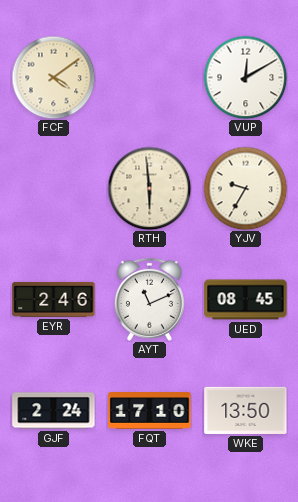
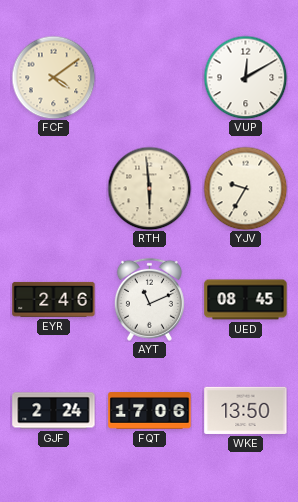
FQT: 17:10 -> 17:06
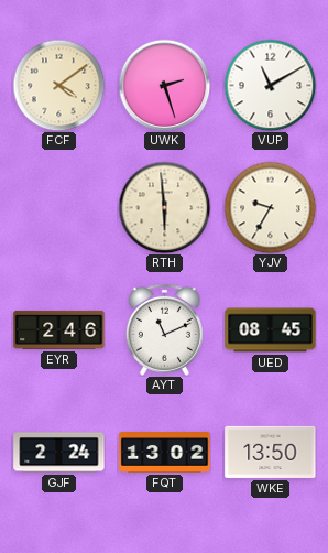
UWK: none -> 2:27
VUP: 12:10 -> 11:10
FQT: 17:06 -> 13:02
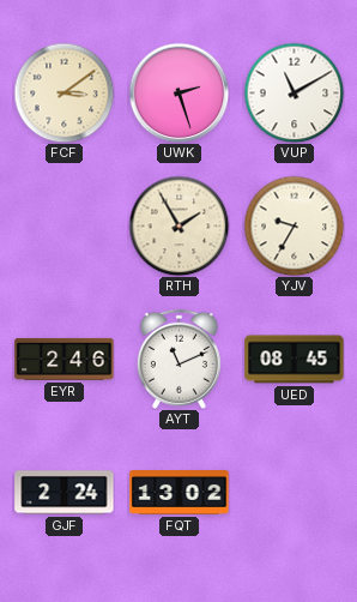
FCF: 4:09 -> 3:09
RTH: 5:59 -> 1:55
WKE: 13:50 -> none
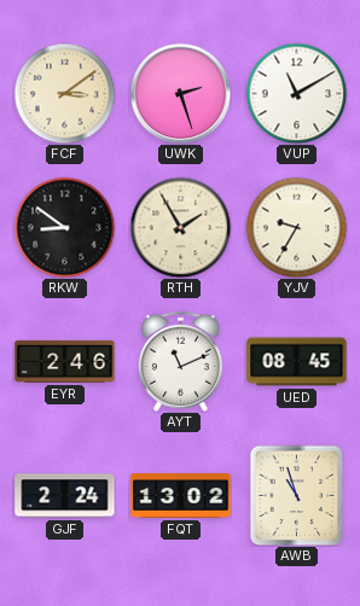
RKW: none -> 8:51
AWB: none -> 10:57
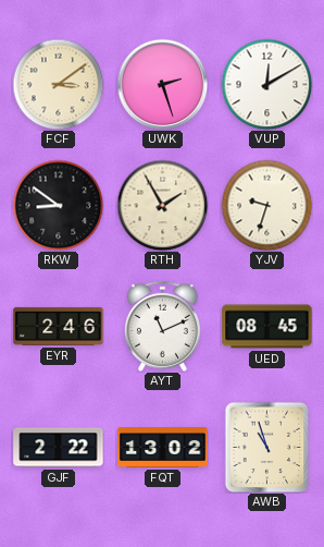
VUP: 11:10 -> 12:10
YJV: 9:35 -> 9:33
GJF: 2:24 -> 2:22
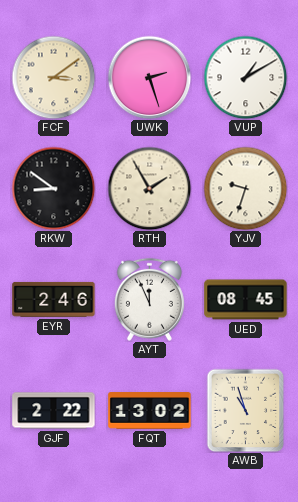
VUP: 12:10 -> 1:10
AYT: 11:11 -> 11:56
